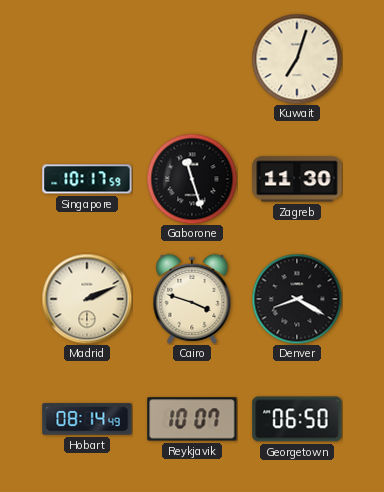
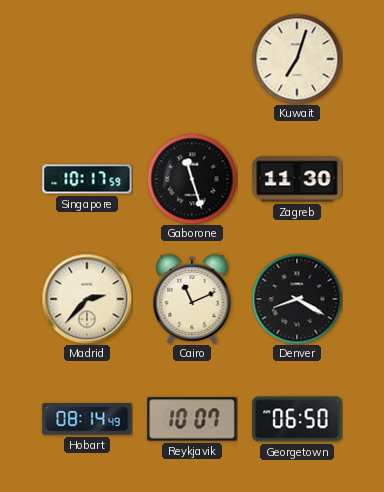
Madrid: 2:11 -> 2:37
Cairo: 3:48 -> 11:11
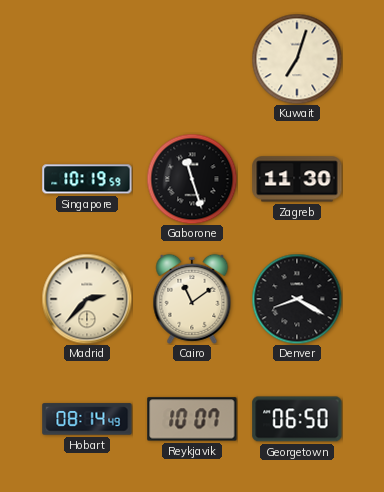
Singapore: 10:17 -> 10:19
Cairo: 11:11 -> 11:09
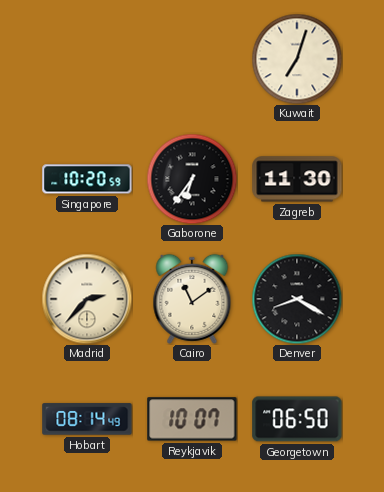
Singapore: 10:19 -> 10:20
Gaborone: 11:27 -> 6:36
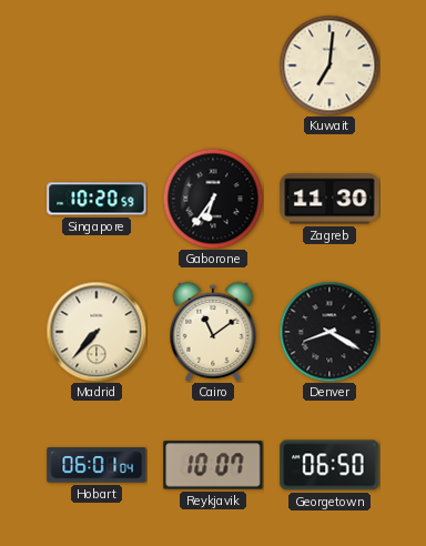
Kuwait: 7:03 -> 7:01
Madrid: 2:37 -> 7:37
Hobart: 08:14 -> 06:01
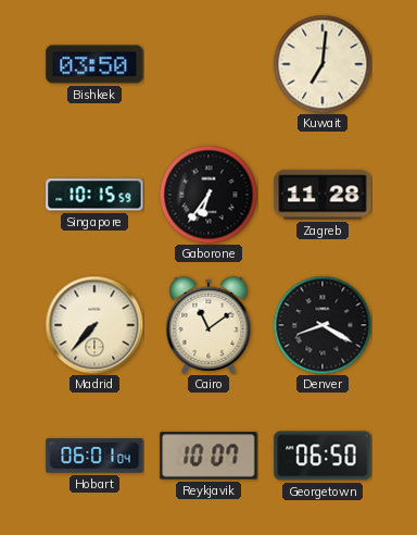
Bishkek: none -> 03:50
Singapore: 10:20 -> 10:15
Zagreb: 11:30 -> 11:28
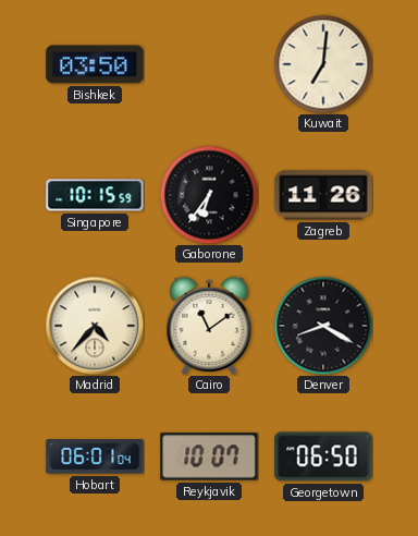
Zagreb: 11:28 -> 11:26
Madrid: 7:37 -> 4:37
